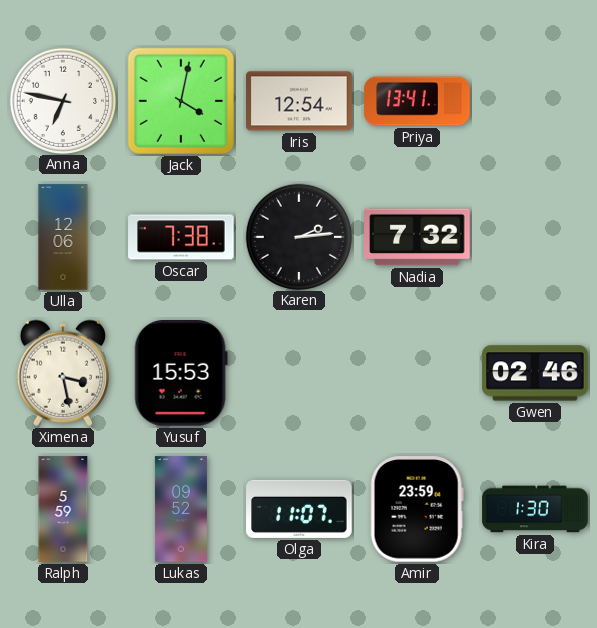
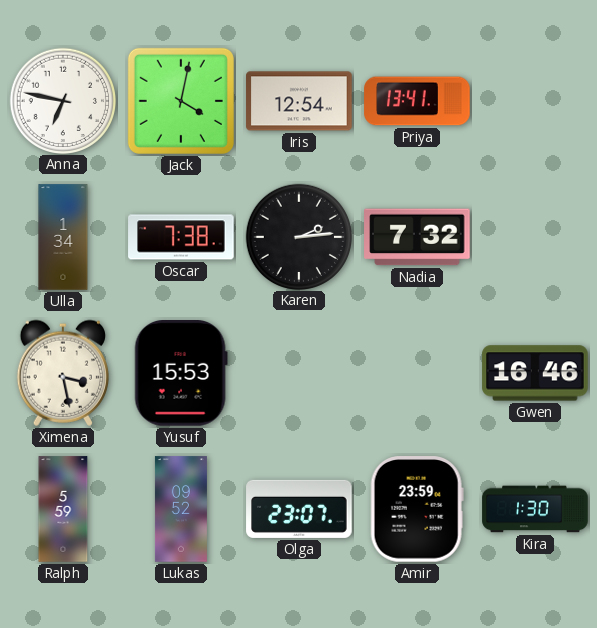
Ulla: 12:06 -> 1:34
Gwen: 02:46 -> 16:46
Olga: 11:07 -> 23:07
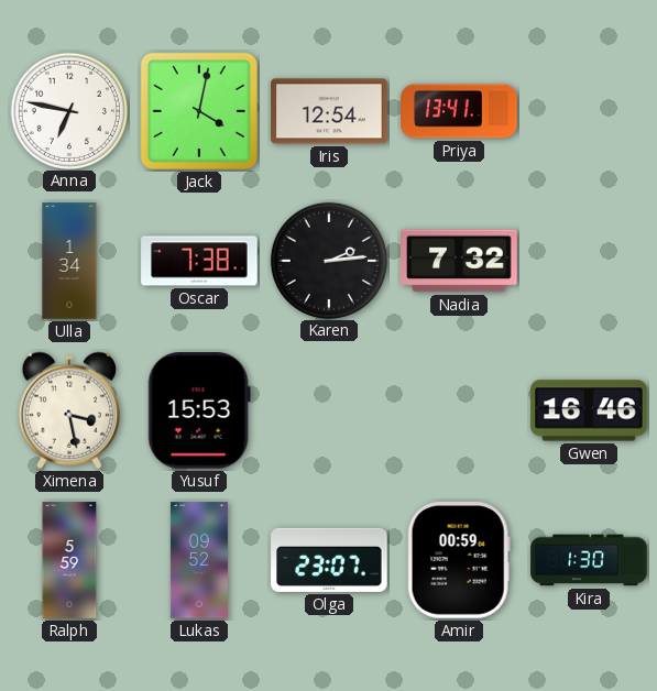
Amir: 23:59 -> 00:59
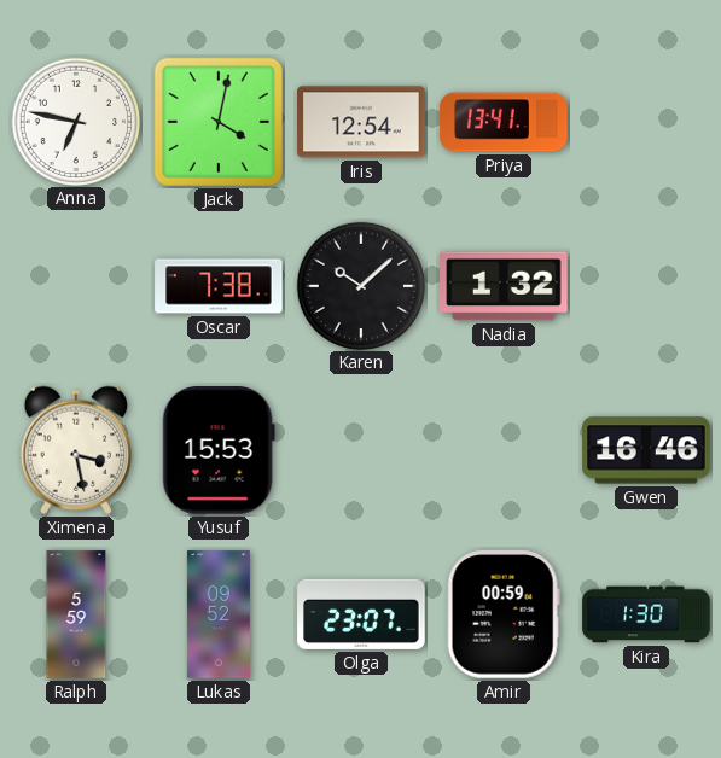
Ulla: 1:34 -> none
Karen: 2:14 -> 10:08
Nadia: 7:32 -> 1:32
